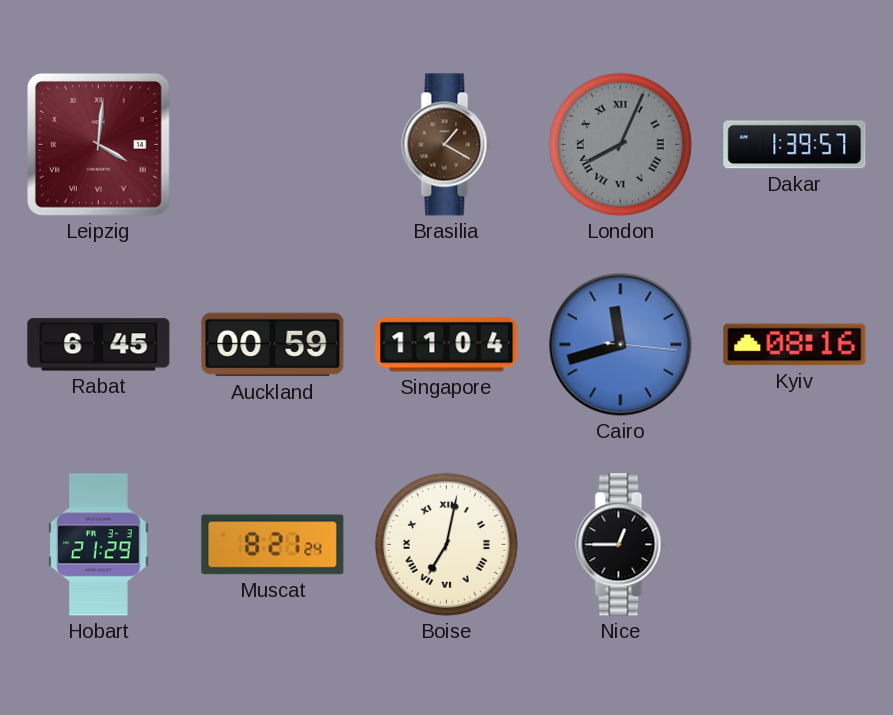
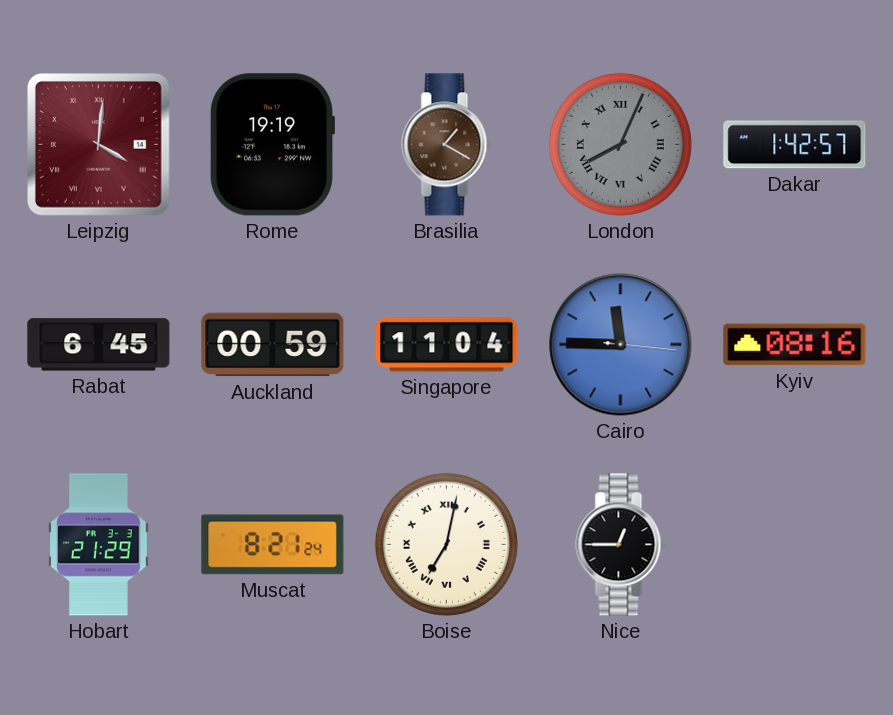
Rome: none -> 19:19
Dakar: 1:39 -> 1:42
Cairo: 11:42 -> 11:45
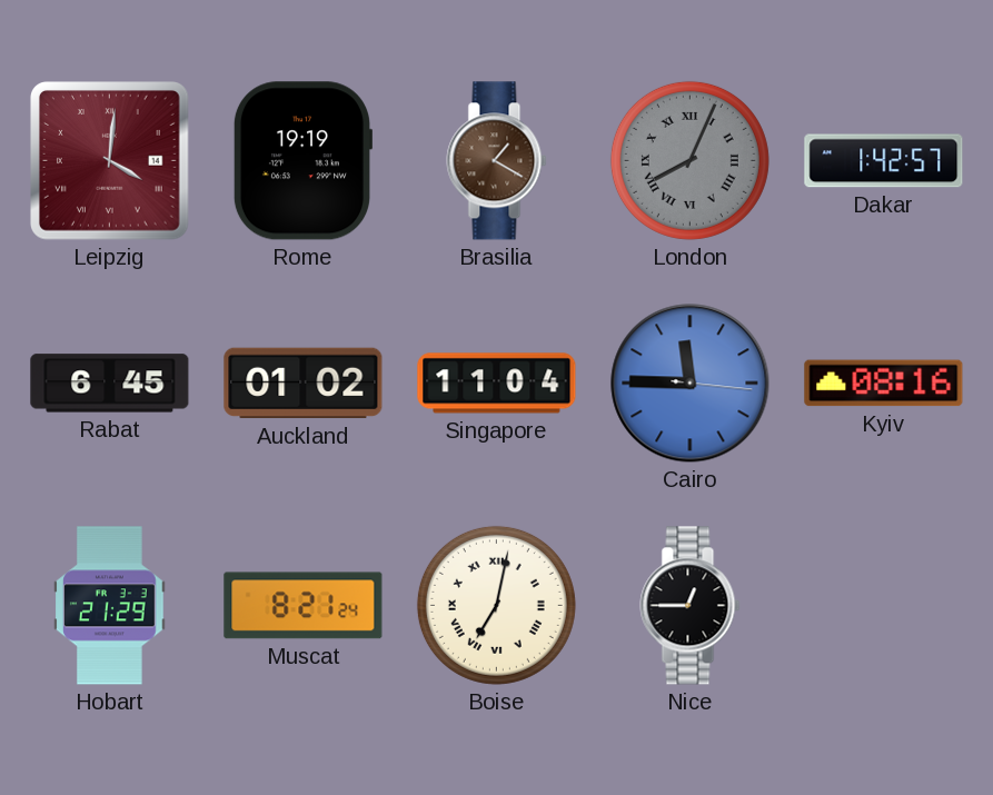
Auckland: 00:59 -> 01:02
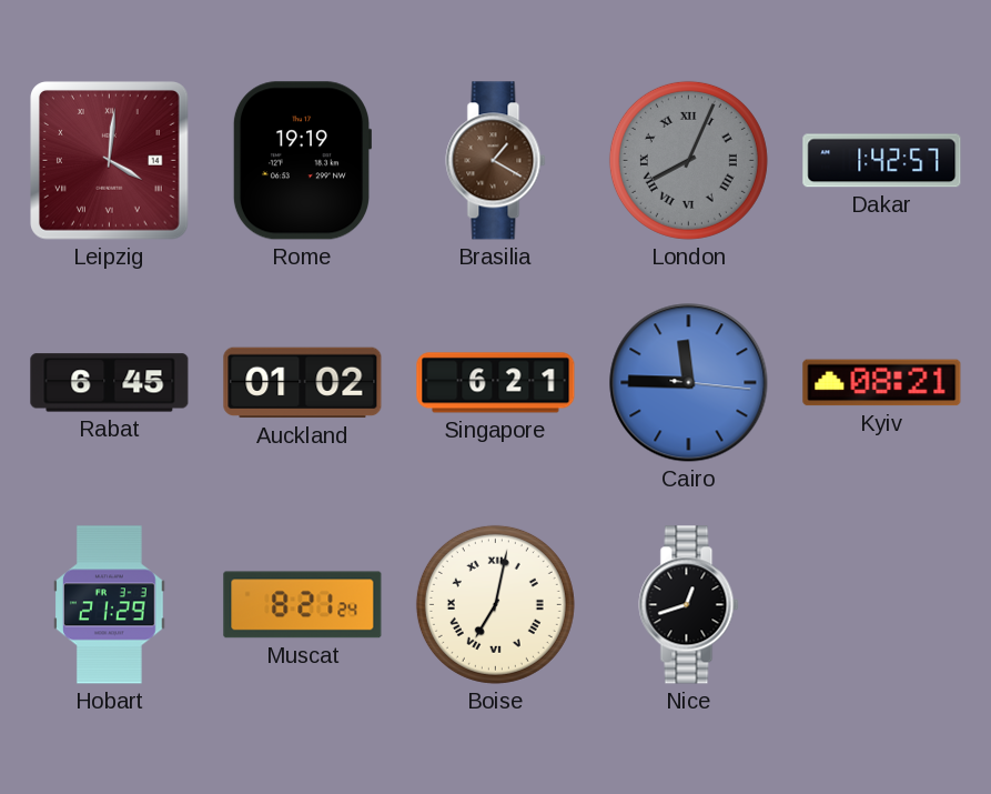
Singapore: 11:04 -> 6:21
Kyiv: 08:16 -> 08:21
Nice: 12:45 -> 12:42
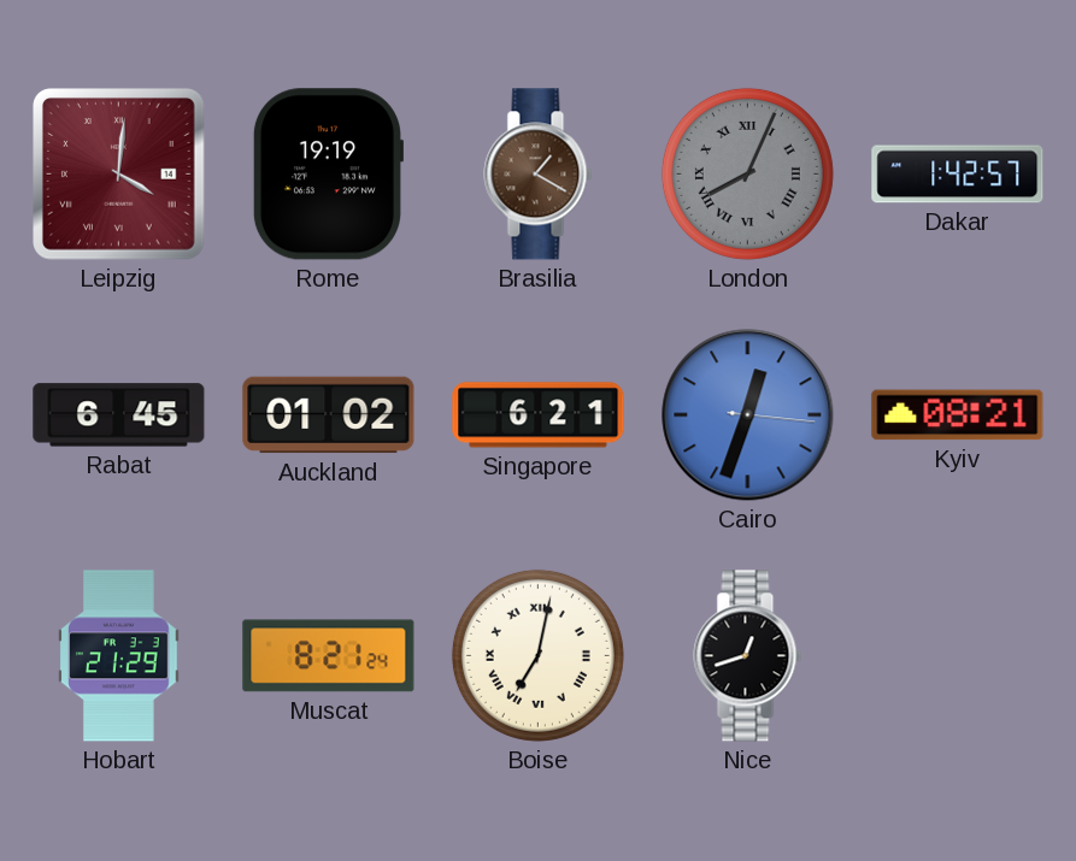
Cairo: 11:45 -> 12:33
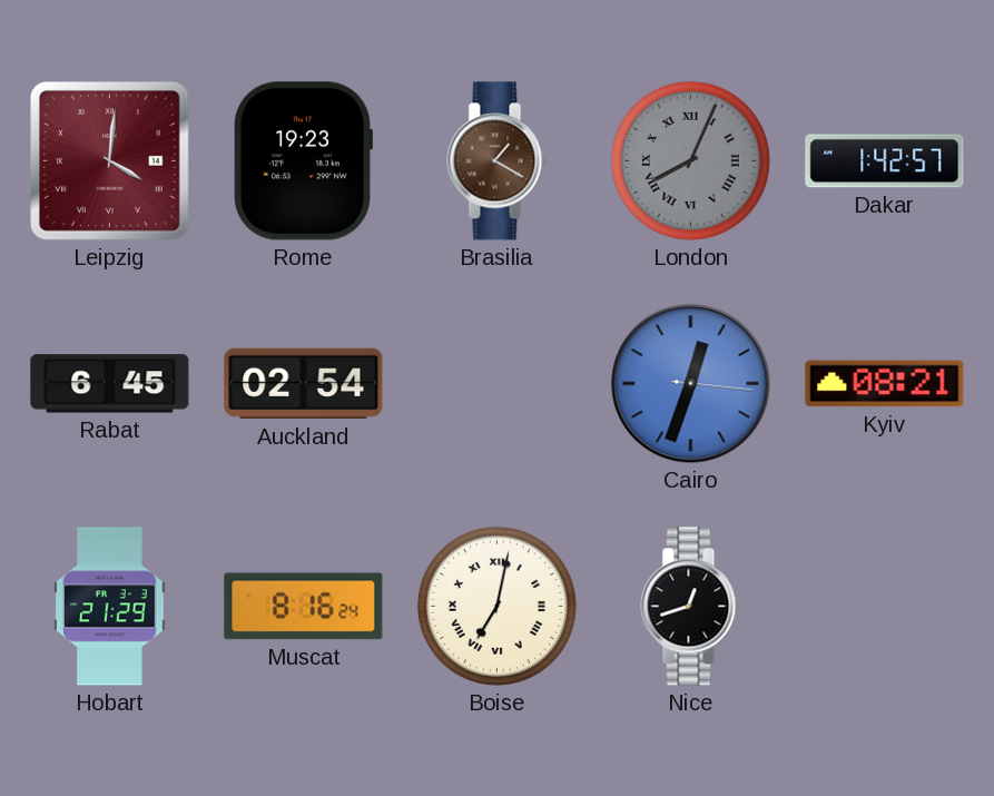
Rome: 19:19 -> 19:23
Auckland: 01:02 -> 02:54
Singapore: 6:21 -> none
Muscat: 8:21 -> 8:16
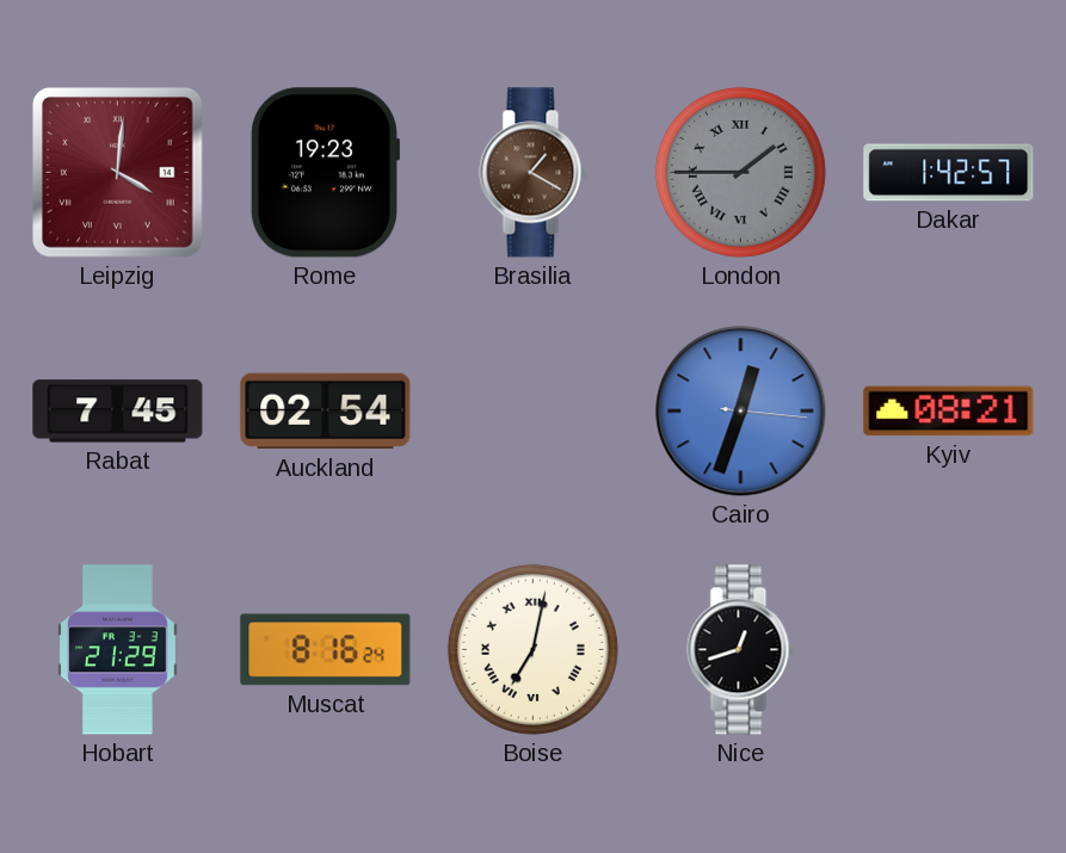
London: 8:04 -> 1:45
Rabat: 6:45 -> 7:45
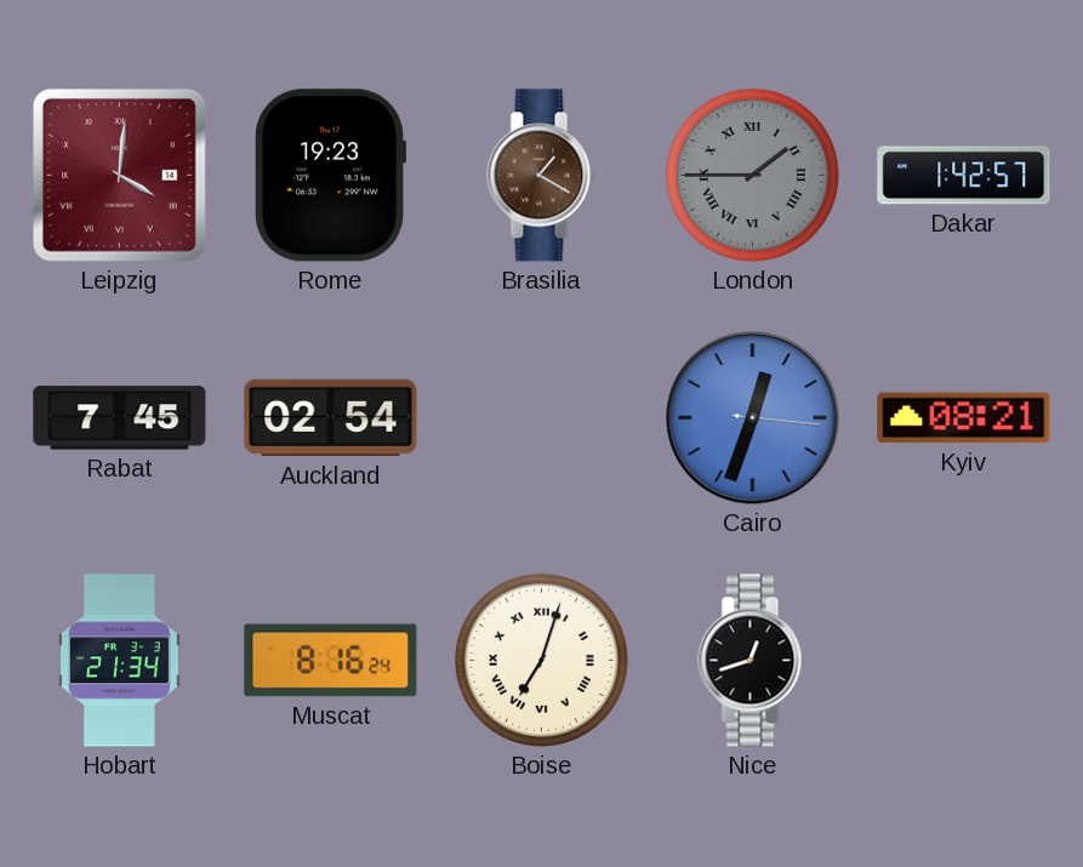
Hobart: 21:29 -> 21:34
Boise: 7:02 -> 7:03
